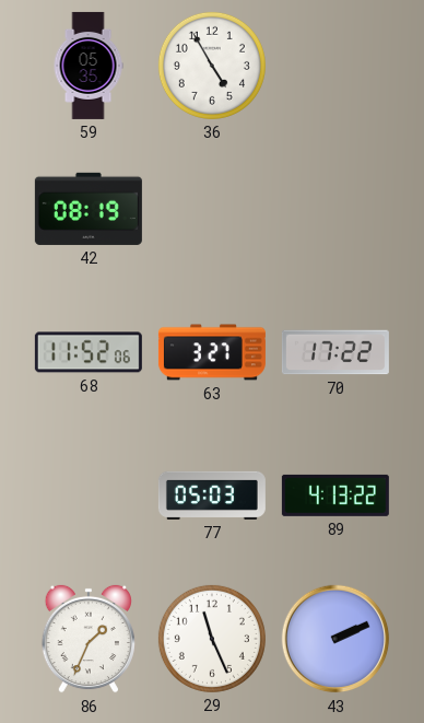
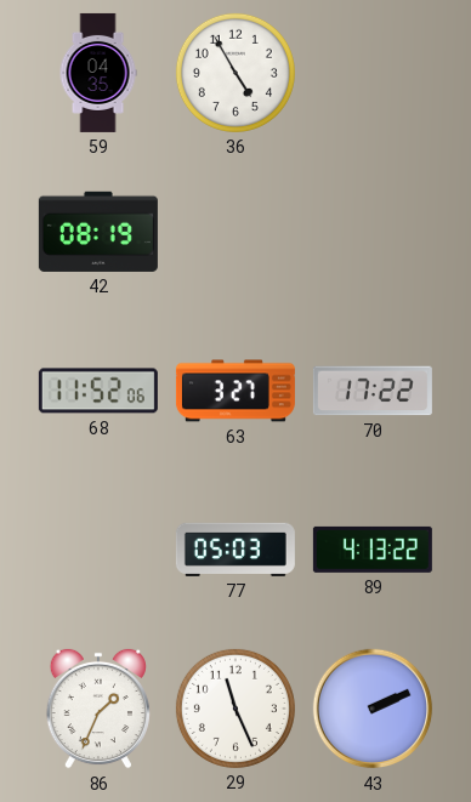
59: 05:35 -> 04:35
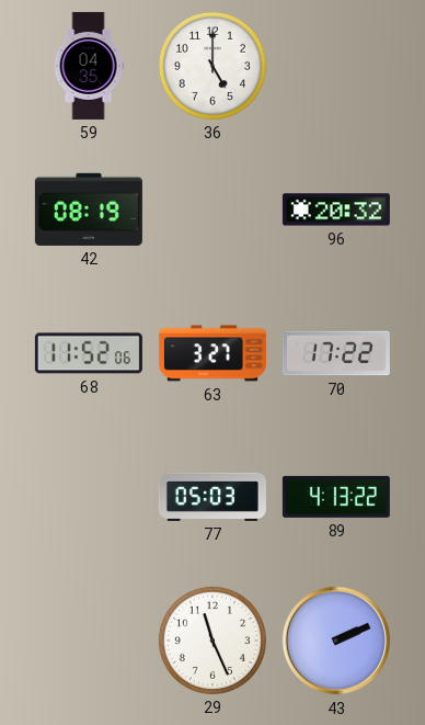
36: 4:55 -> 5:00
96: none -> 20:32
86: 1:34 -> none
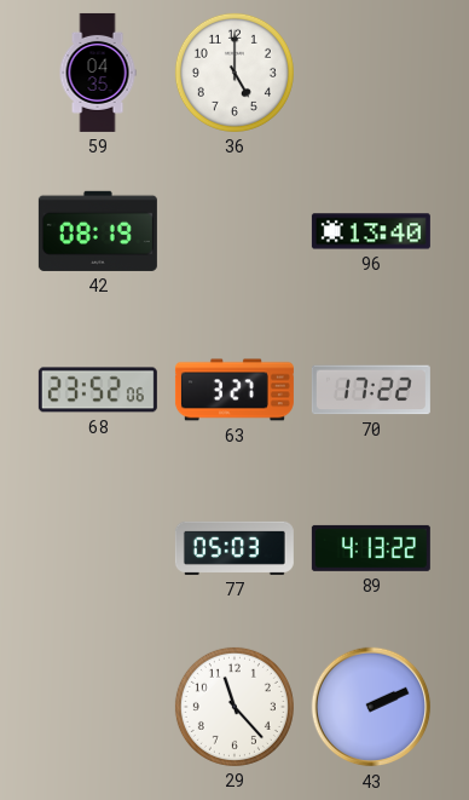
96: 20:32 -> 13:40
68: 11:52 -> 23:52
29: 11:26 -> 11:23
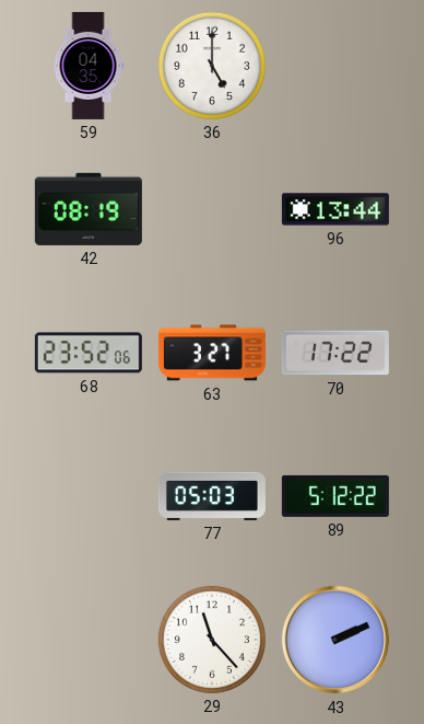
96: 13:40 -> 13:44
89: 4:13 -> 5:12
